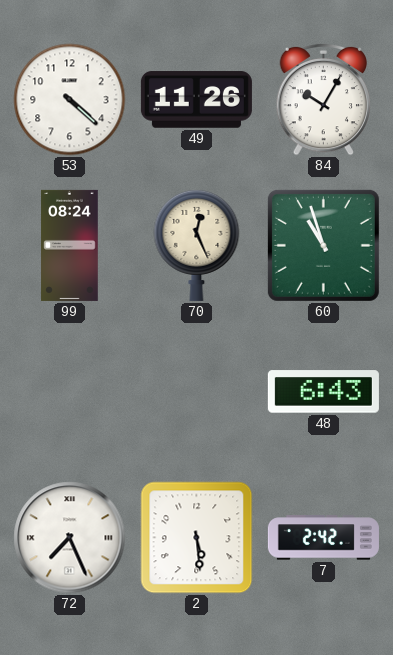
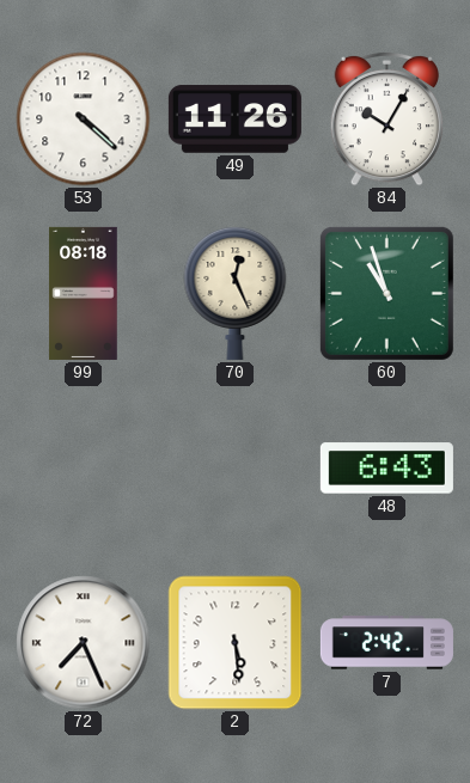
99: 08:24 -> 08:18
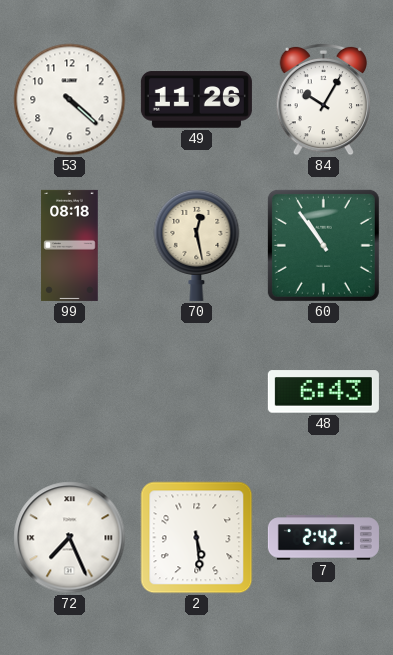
70: 12:26 -> 12:28
60: 10:57 -> 10:54
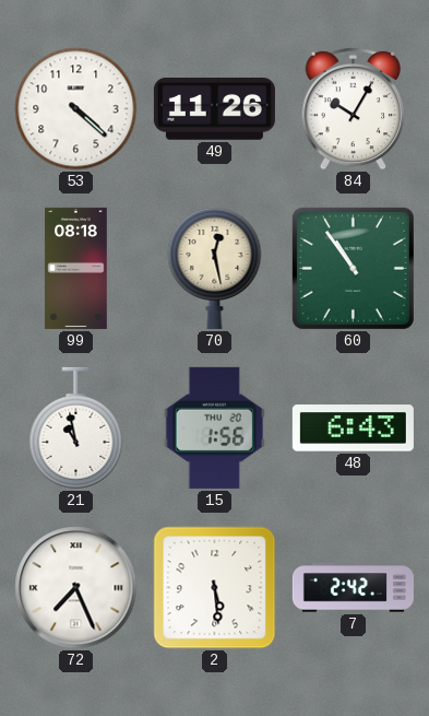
21: none -> 10:58
15: none -> 1:56
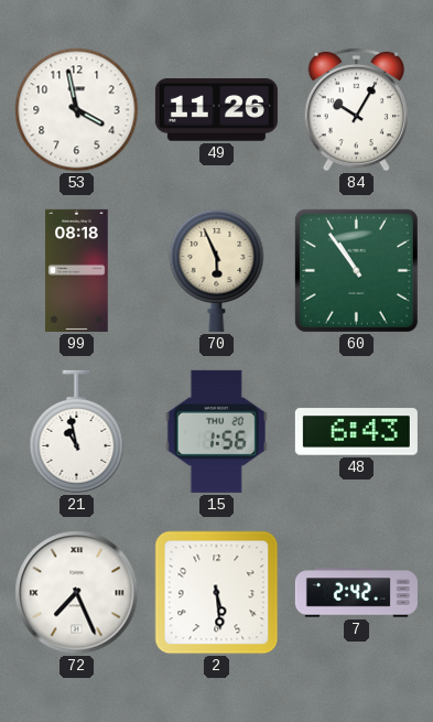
53: 4:22 -> 3:58
70: 12:28 -> 5:56
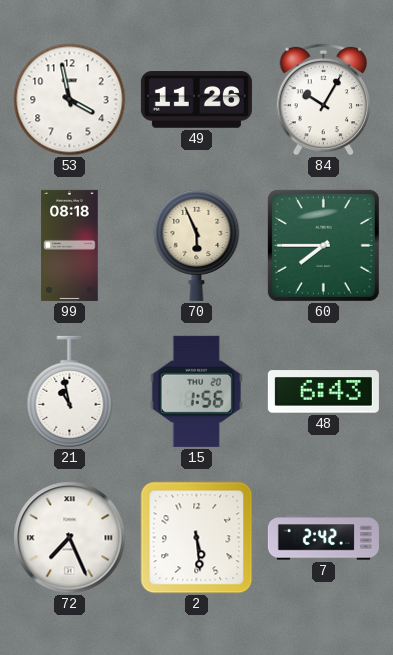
60: 10:54 -> 7:45
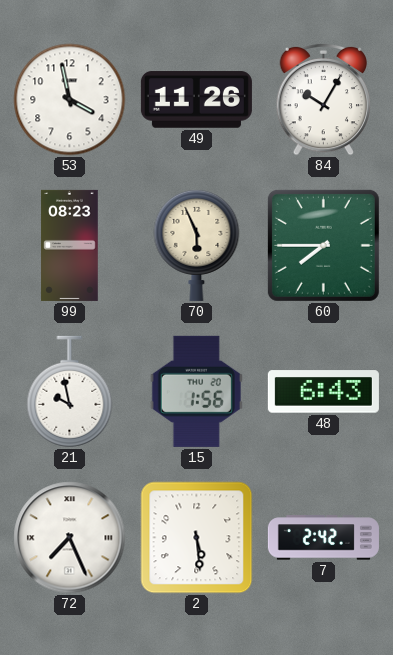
99: 08:18 -> 08:23
21: 10:58 -> 9:58
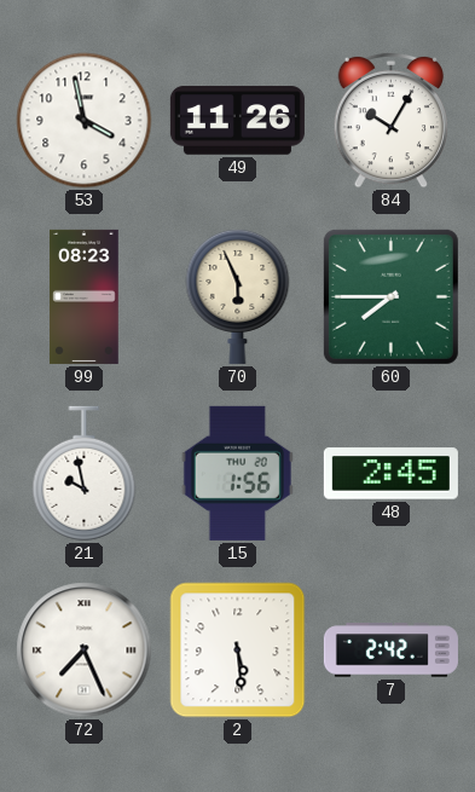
48: 6:43 -> 2:45
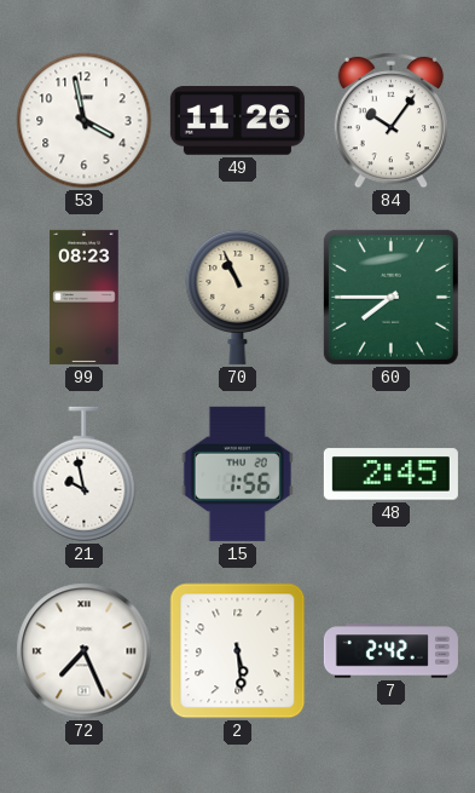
84: 10:05 -> 10:06
70: 5:56 -> 10:56
